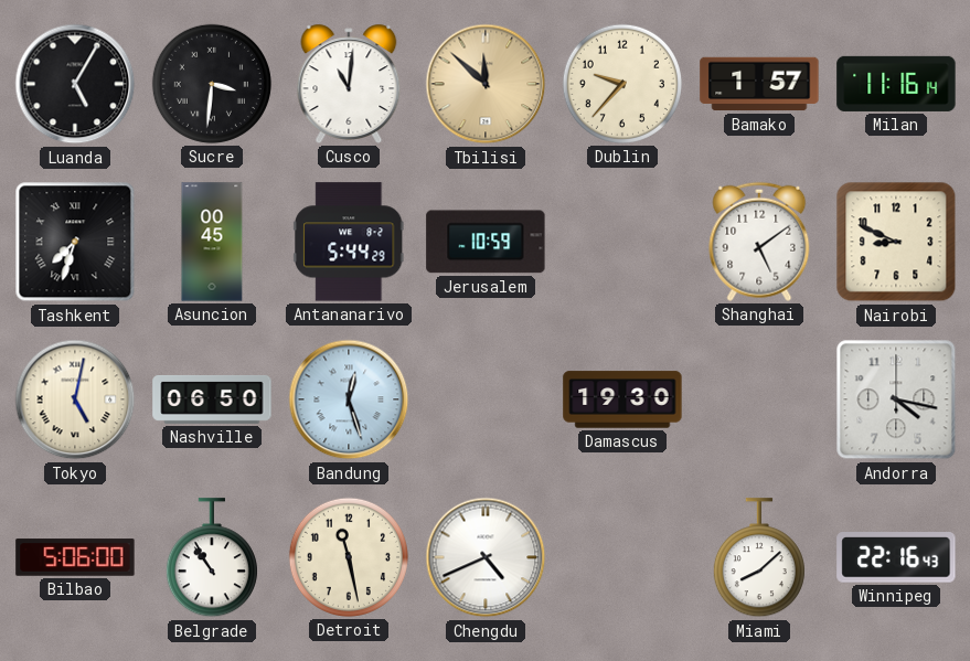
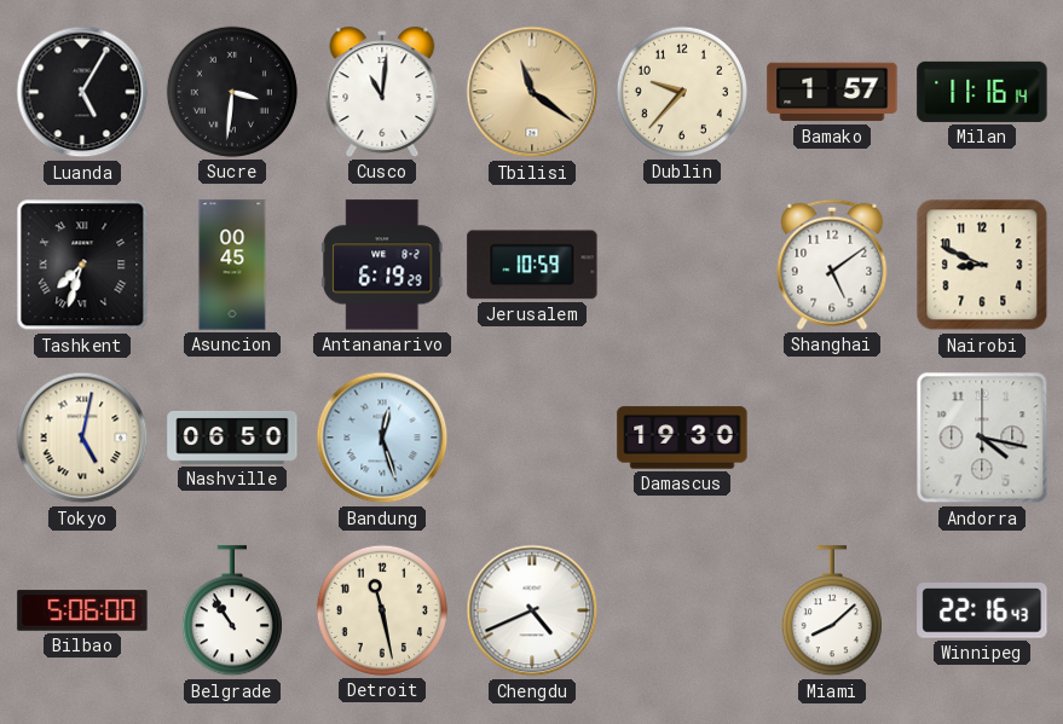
Tbilisi: 11:52 -> 11:21
Antananarivo: 5:44 -> 6:19
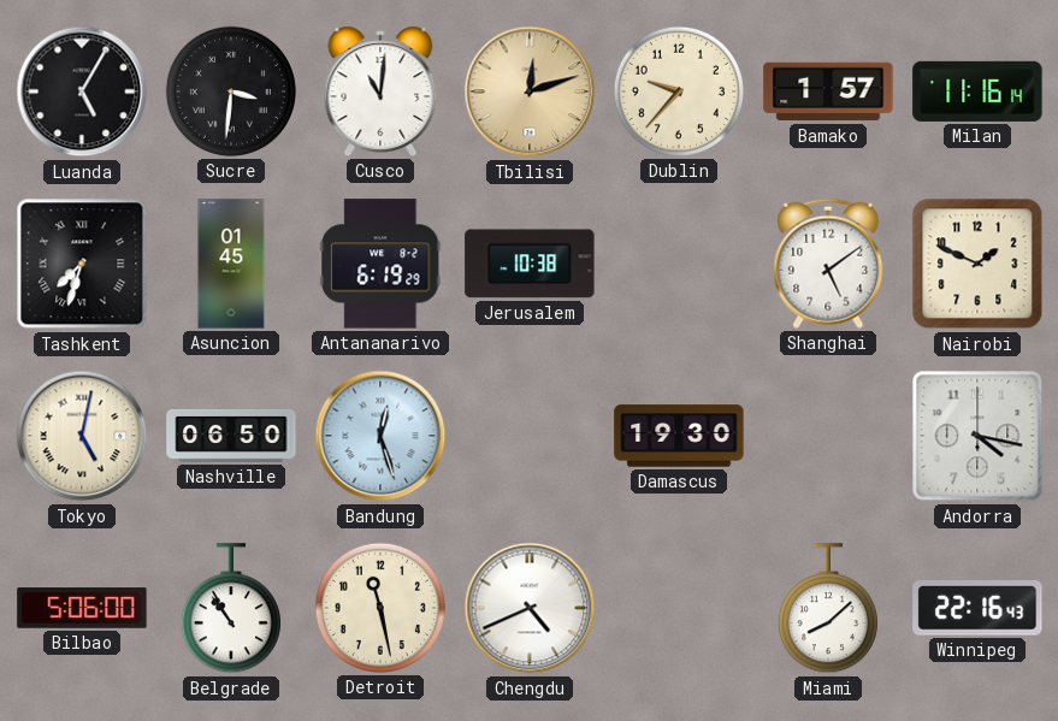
Tbilisi: 11:21 -> 12:12
Asuncion: 00:45 -> 01:45
Jerusalem: 10:59 -> 10:38
Nairobi: 8:49 -> 1:49
